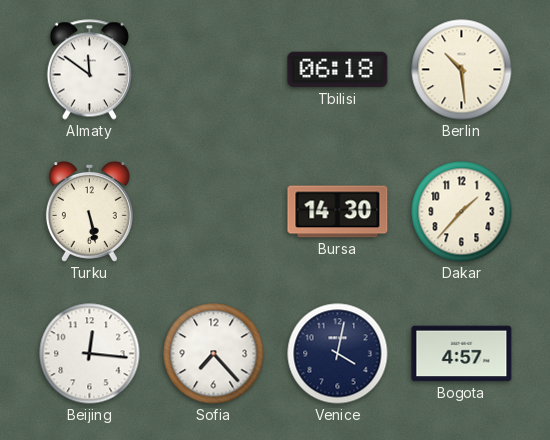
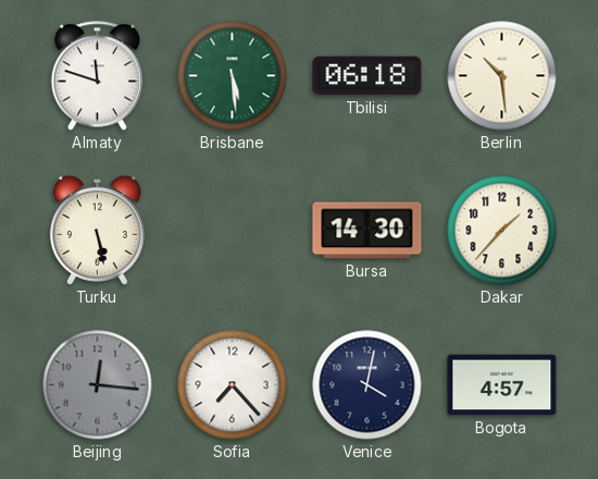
Almaty: 11:51 -> 11:48
Brisbane: none -> 5:29
Beijing dial: white -> grey
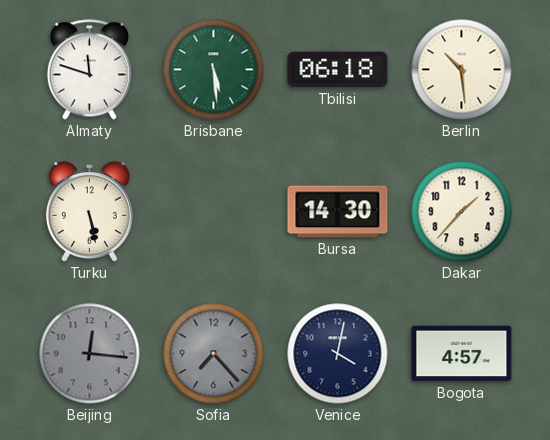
Sofia dial: white -> grey
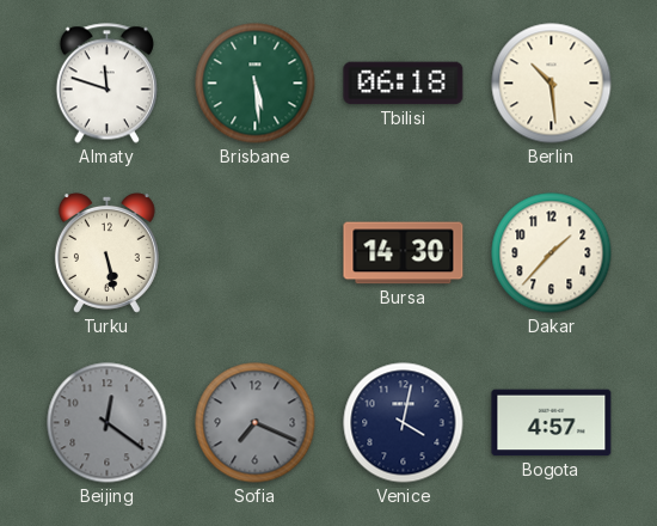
Beijing: 12:16 -> 12:21
Sofia: 7:23 -> 7:19
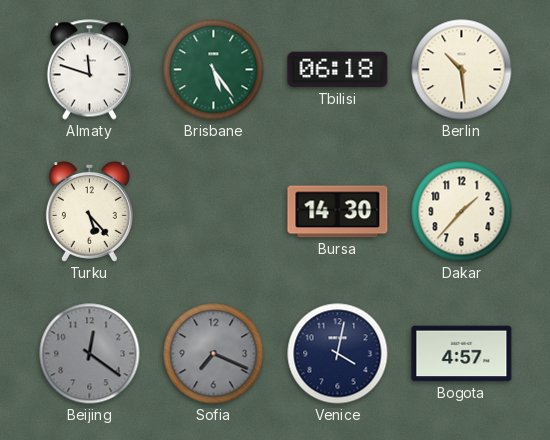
Brisbane: 5:29 -> 5:24
Turku: 5:28 -> 5:23
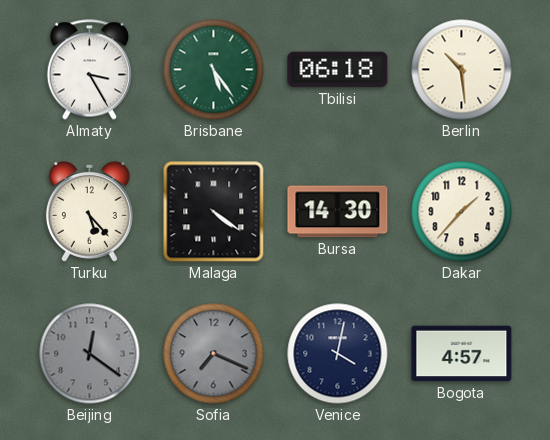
Almaty: 11:48 -> 3:25
Malaga: none -> 4:21
